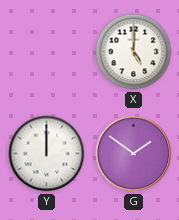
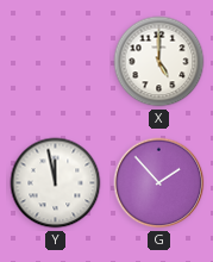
Y: 12:00 -> 11:58
G: 1:51 -> 1:53
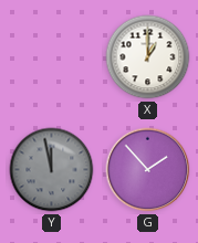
X: 5:00 -> 1:00
Y dial: white -> grey
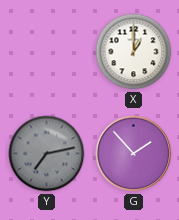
Y: 11:58 -> 7:13
